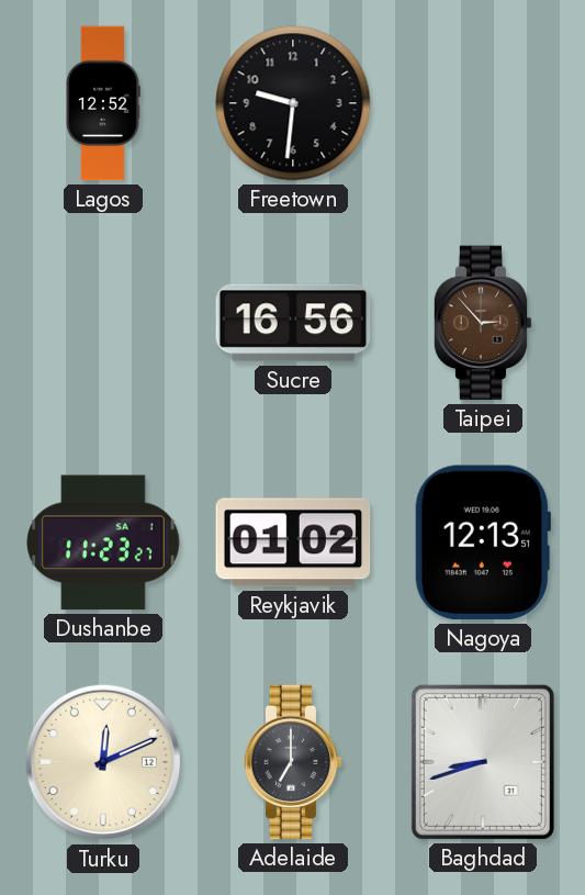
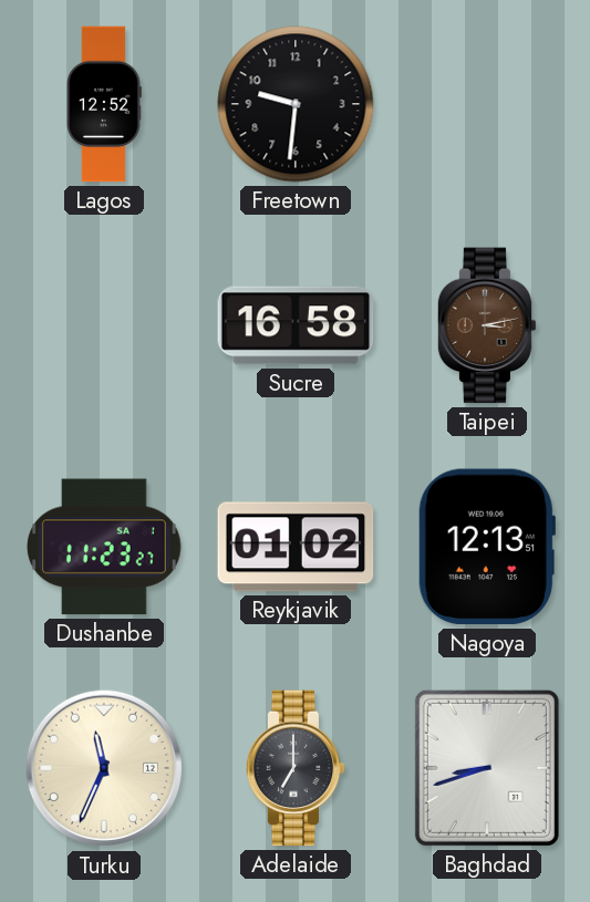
Sucre: 16:56 -> 16:58
Taipei: 2:53 -> 3:13
Turku: 12:11 -> 11:34
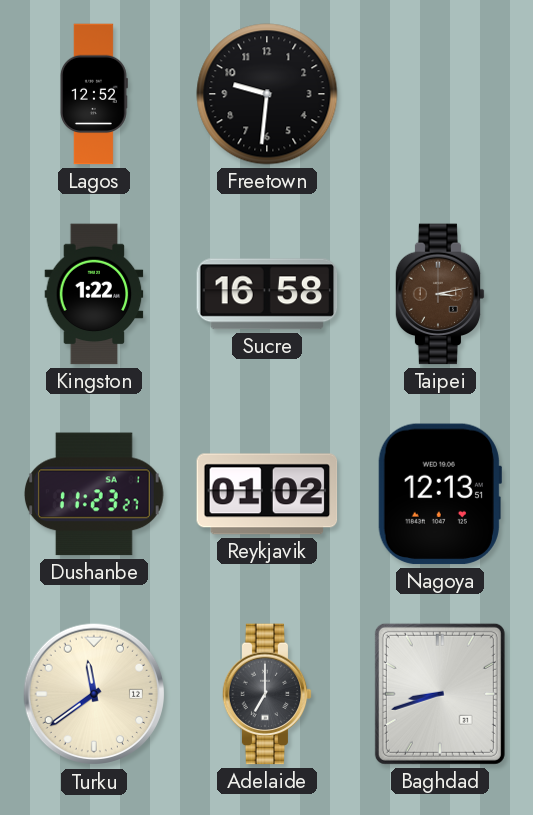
Kingston: none -> 1:22
Turku: 11:34 -> 11:39
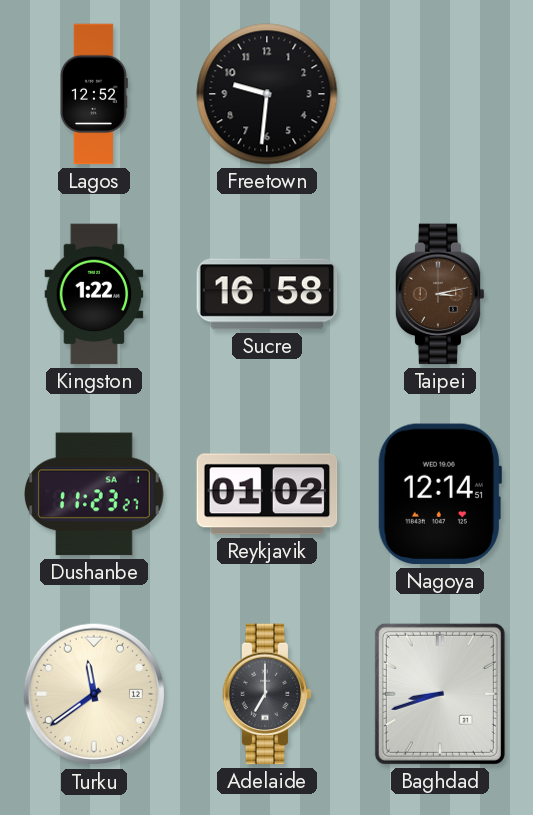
Nagoya: 12:13 -> 12:14
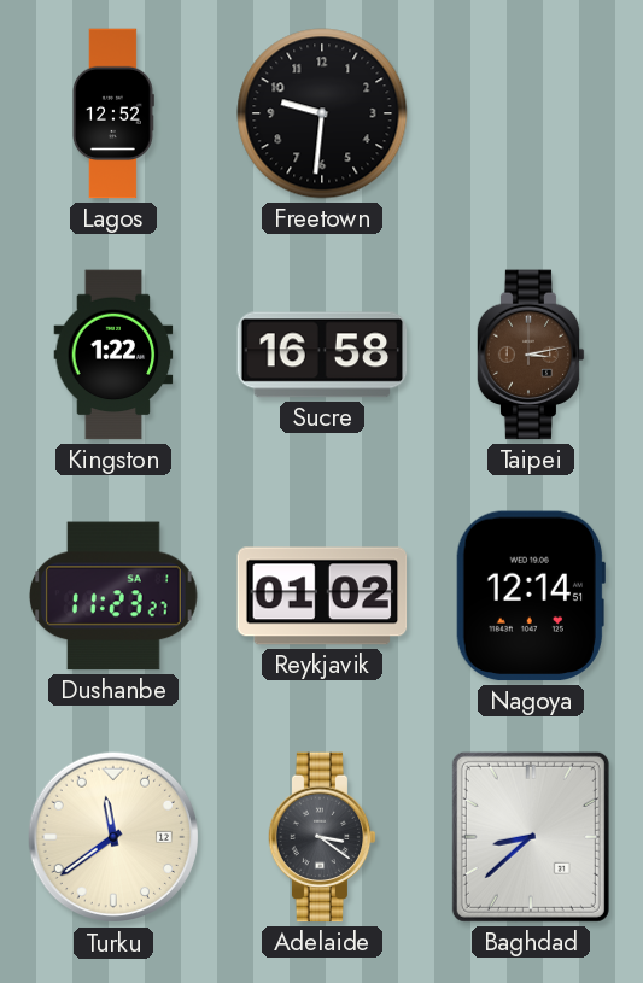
Adelaide: 7:00 -> 3:21
Baghdad: 8:42 -> 8:38
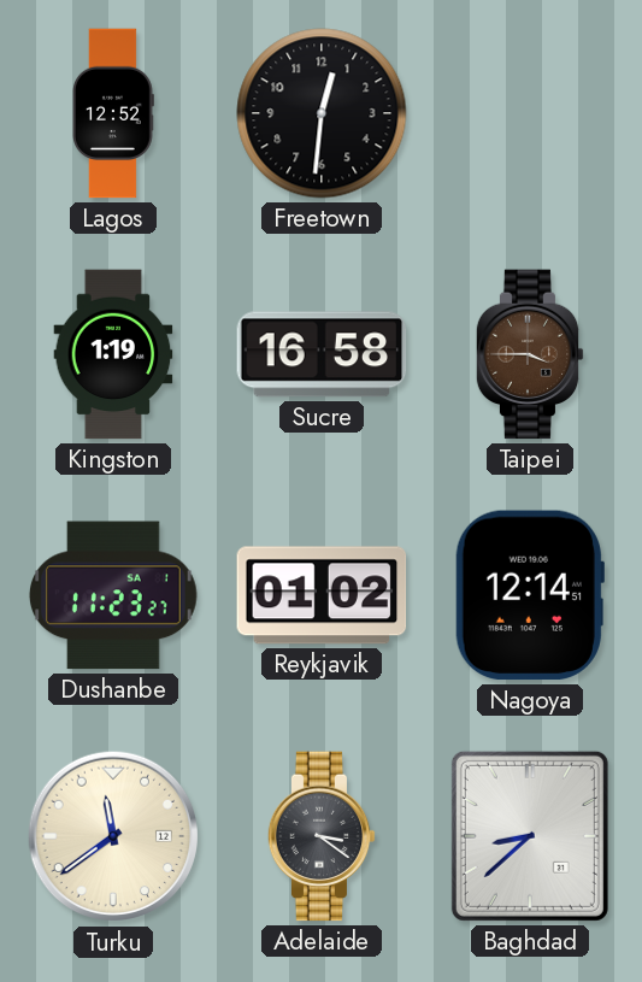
Freetown: 9:31 -> 12:31
Kingston: 1:22 -> 1:19
Taipei: 3:13 -> 3:45
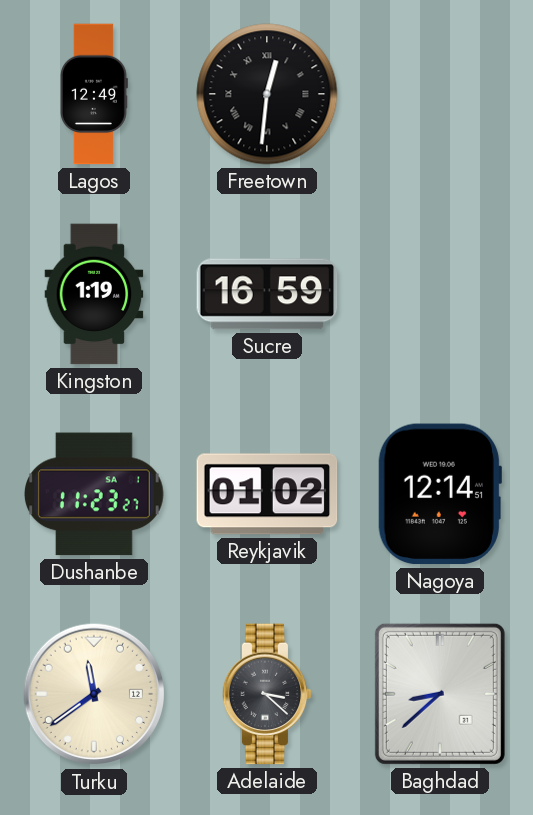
Lagos: 12:52 -> 12:49
Freetown numerals: Arabic -> Roman
Sucre: 16:58 -> 16:59
Taipei: 3:45 -> none
Adelaide: 3:21 -> 3:22
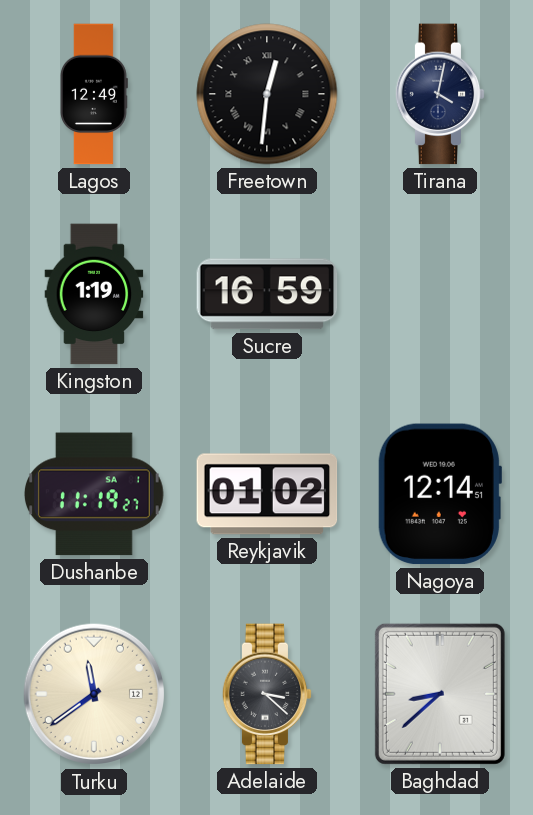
Tirana: none -> 4:02
Dushanbe: 11:23 -> 11:19
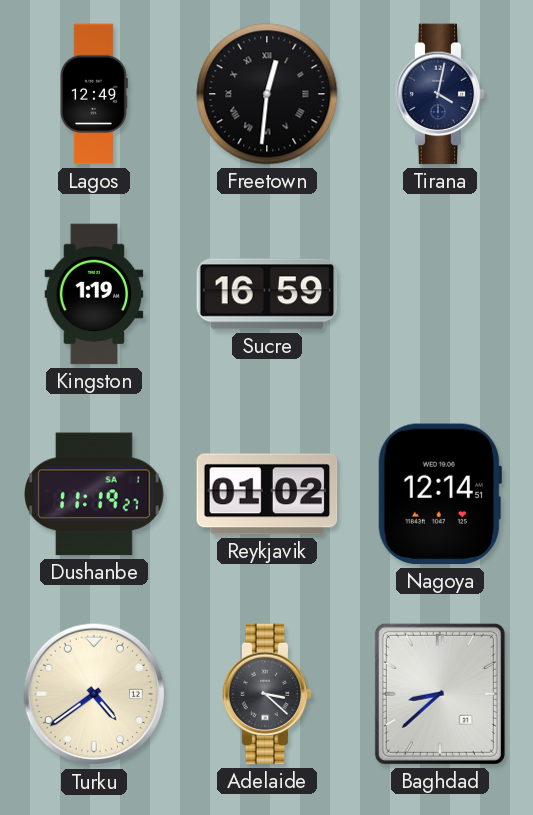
Turku: 11:39 -> 4:39
